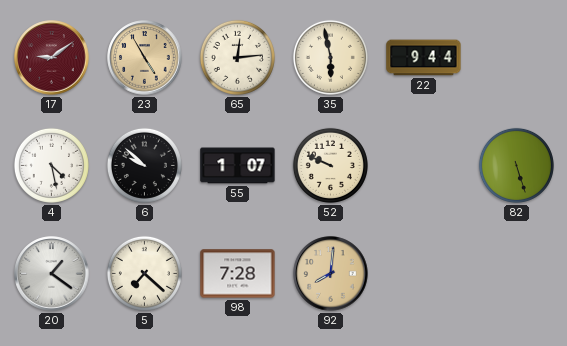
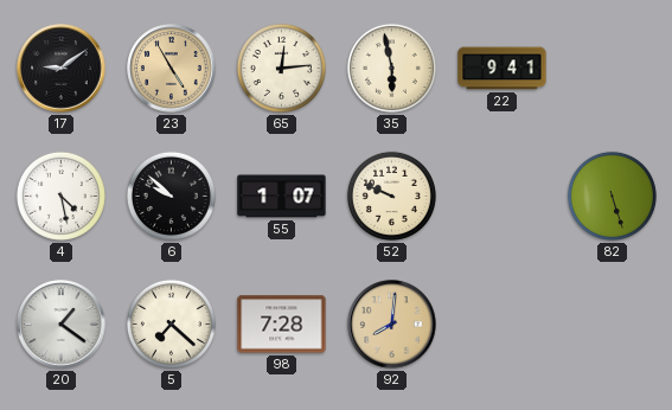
17 dial: burgundy -> black
22: 9:44 -> 9:41
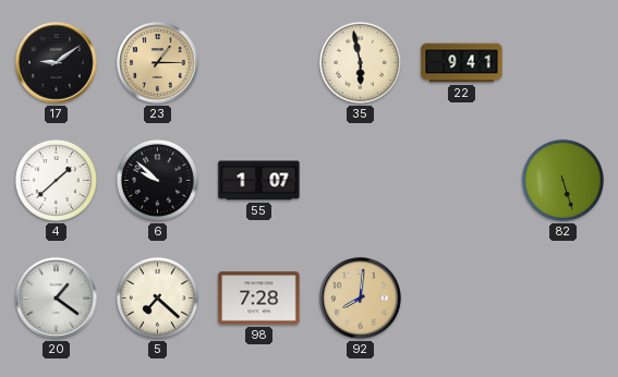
23: 4:55 -> 1:15
65: 12:14 -> none
4: 4:28 -> 1:38
52: 9:49 -> none
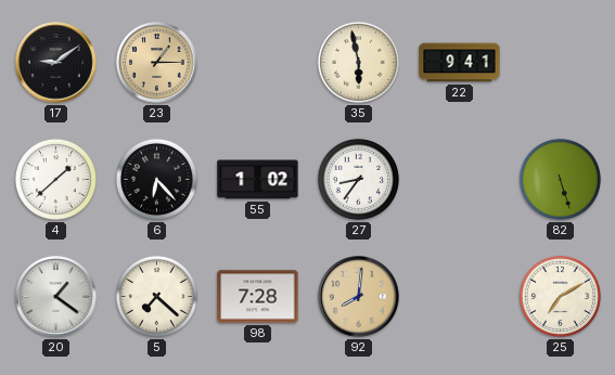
6: 9:52 -> 6:23
55: 1:07 -> 1:02
27: none -> 8:36
25: none -> 7:10
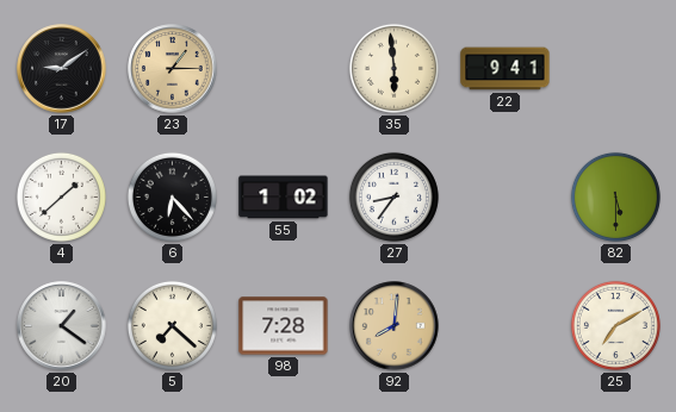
35: 5:58 -> 5:59
82: 5:27 -> 5:30
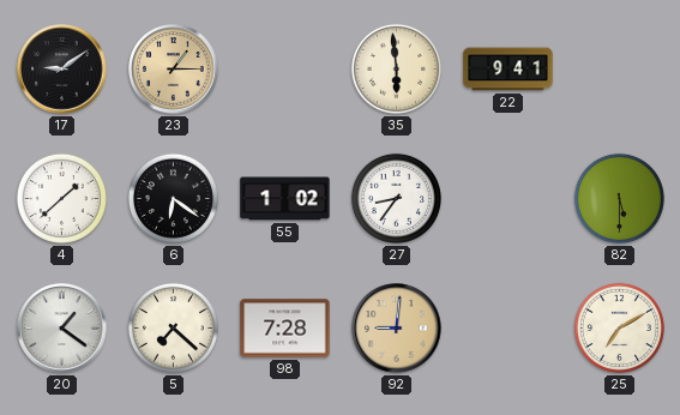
6: 6:23 -> 6:21
92: 8:01 -> 9:01
